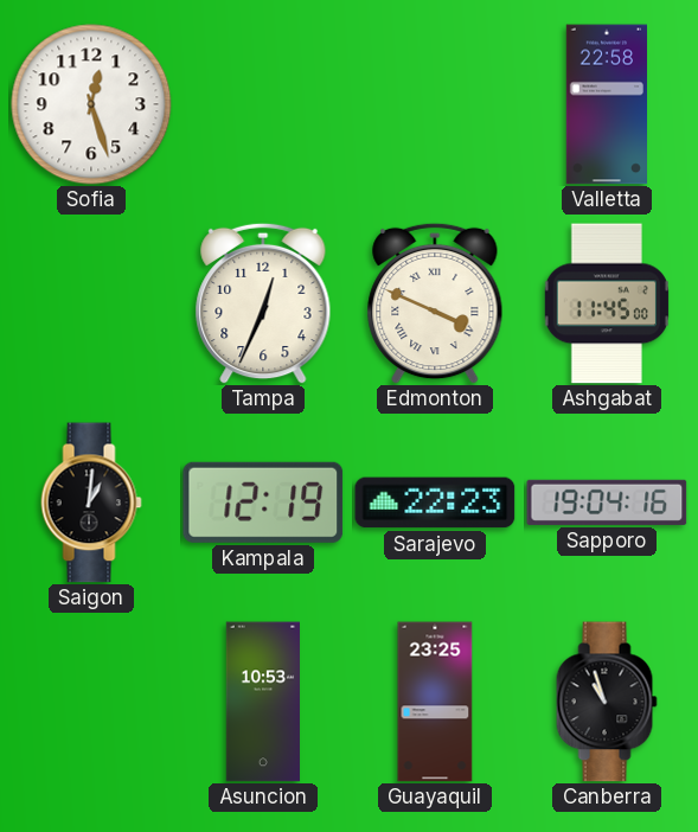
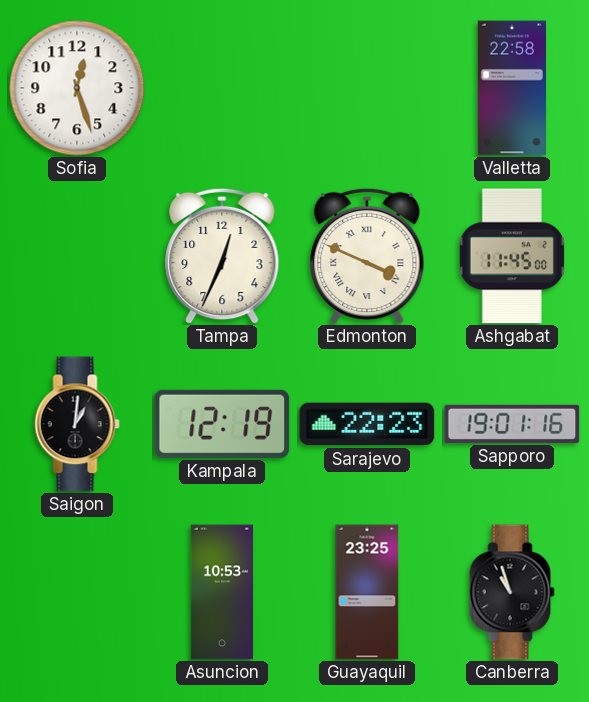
Sapporo: 19:04 -> 19:01
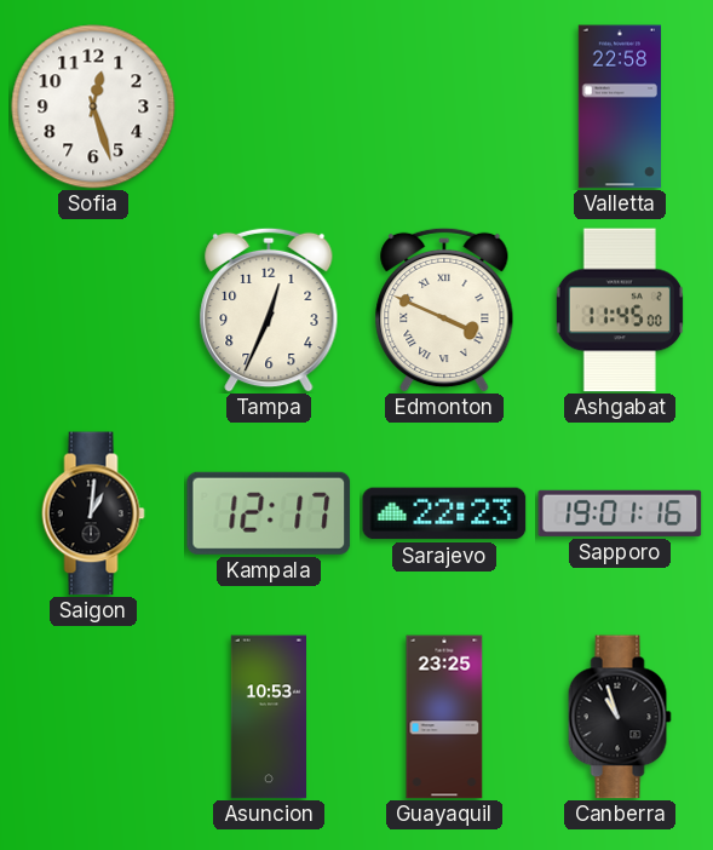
Kampala: 12:19 -> 12:17
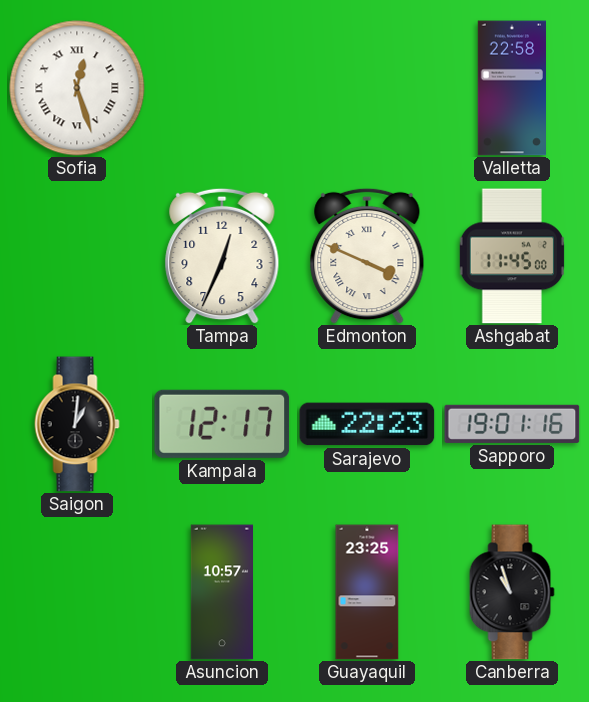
Sofia numerals: Arabic -> Roman
Asuncion: 10:53 -> 10:57
